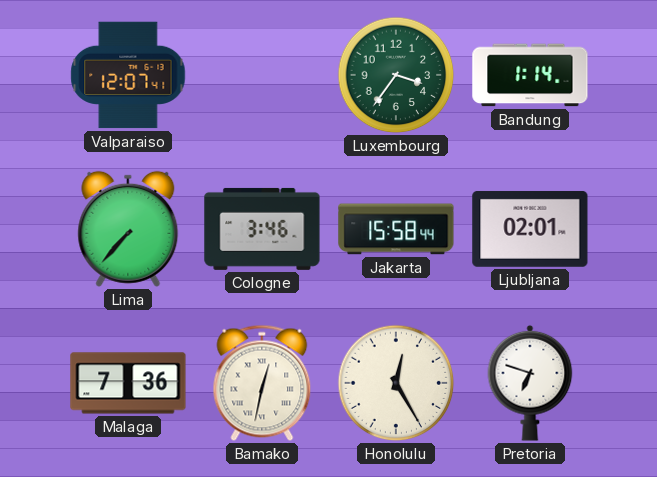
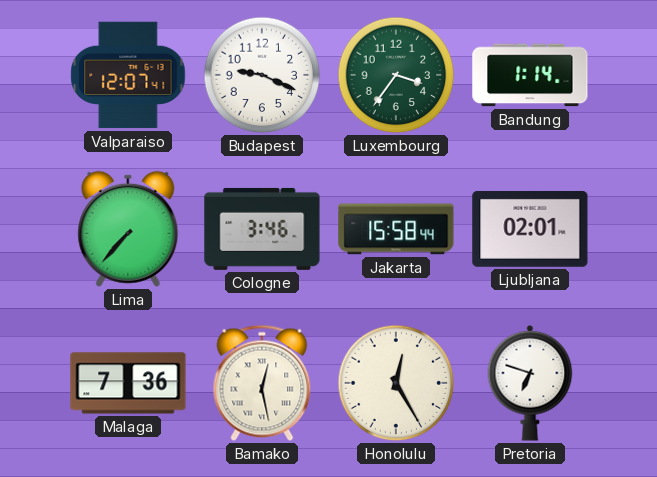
Budapest: none -> 9:19
Bamako: 12:32 -> 12:28
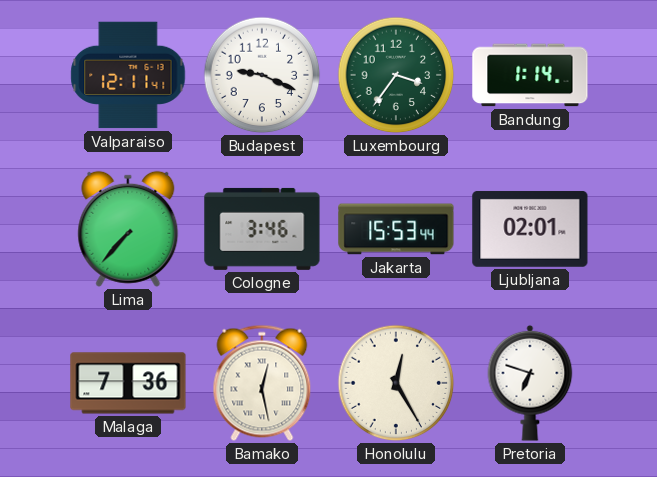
Valparaiso: 12:07 -> 12:11
Jakarta: 15:58 -> 15:53
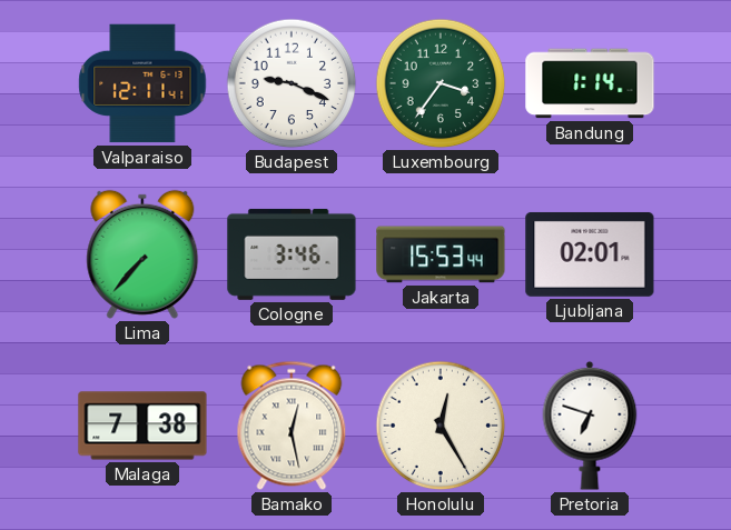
Malaga: 7:36 -> 7:38
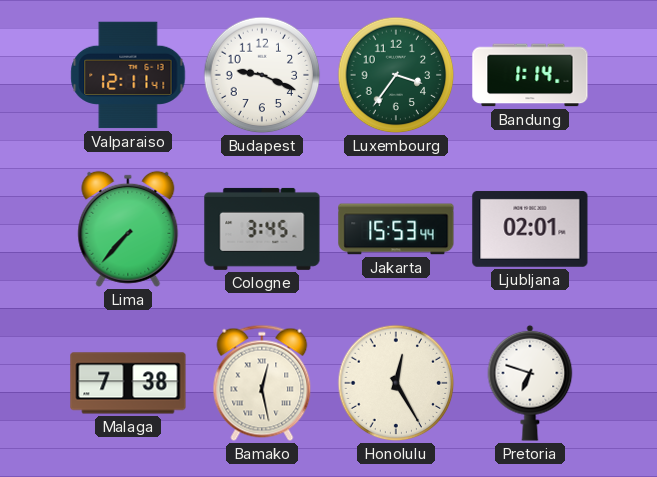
Cologne: 3:46 -> 3:45
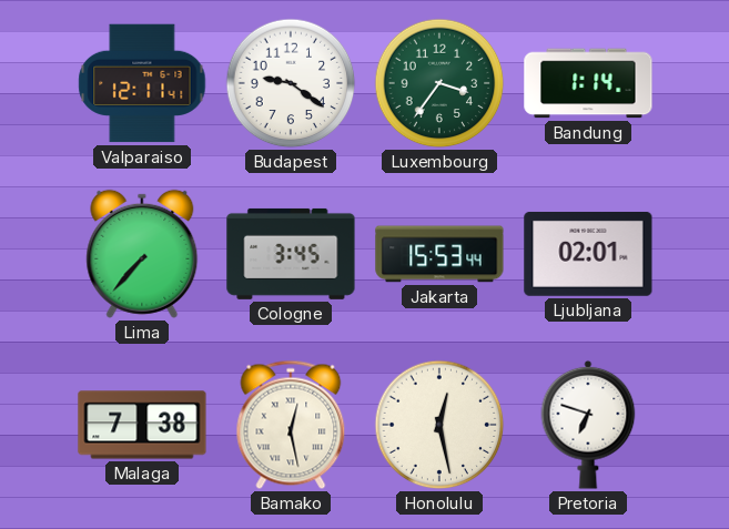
Budapest: 9:19 -> 9:21
Honolulu: 12:25 -> 12:28
